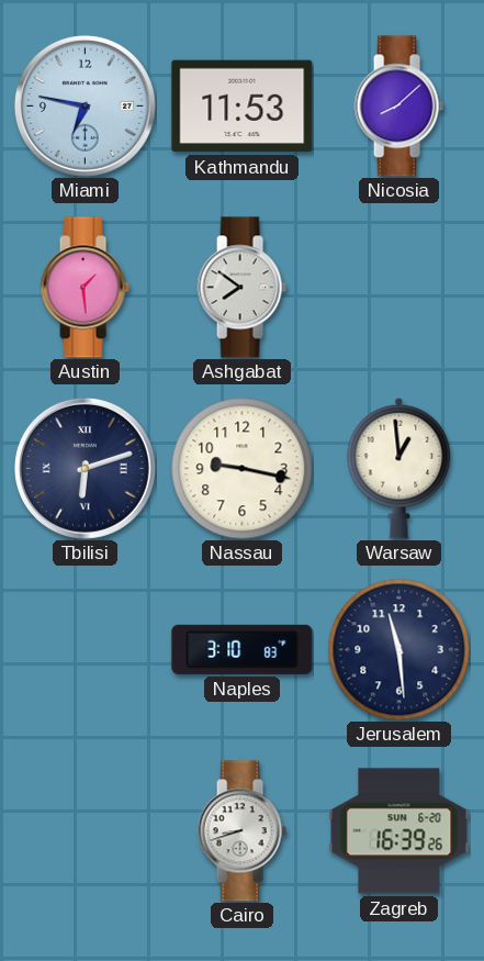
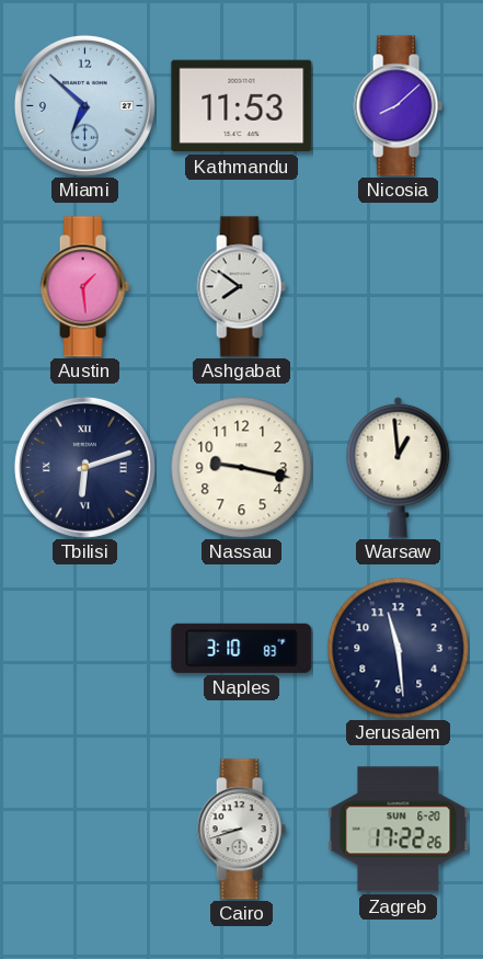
Miami: 6:47 -> 6:52
Zagreb: 16:39 -> 17:22
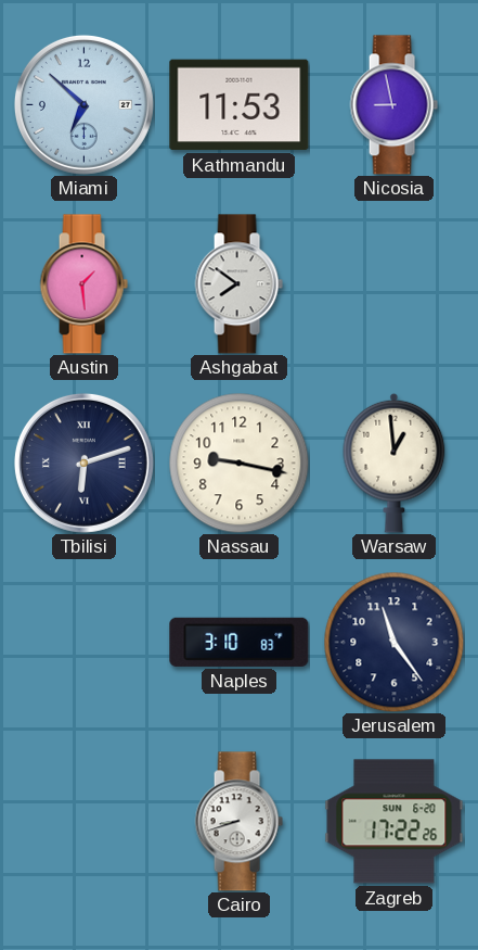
Nicosia: 8:08 -> 8:58
Jerusalem: 11:29 -> 11:24
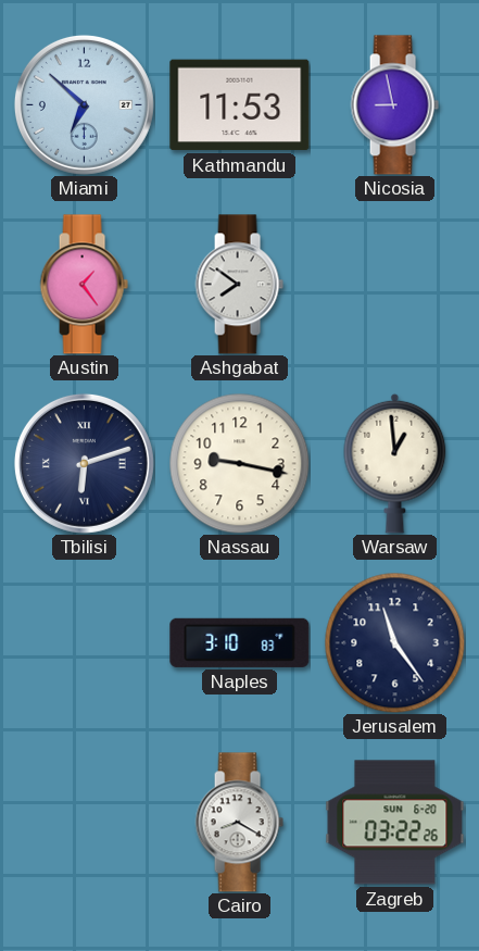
Austin: 1:29 -> 1:24
Cairo: 8:42 -> 8:20
Zagreb: 17:22 -> 03:22
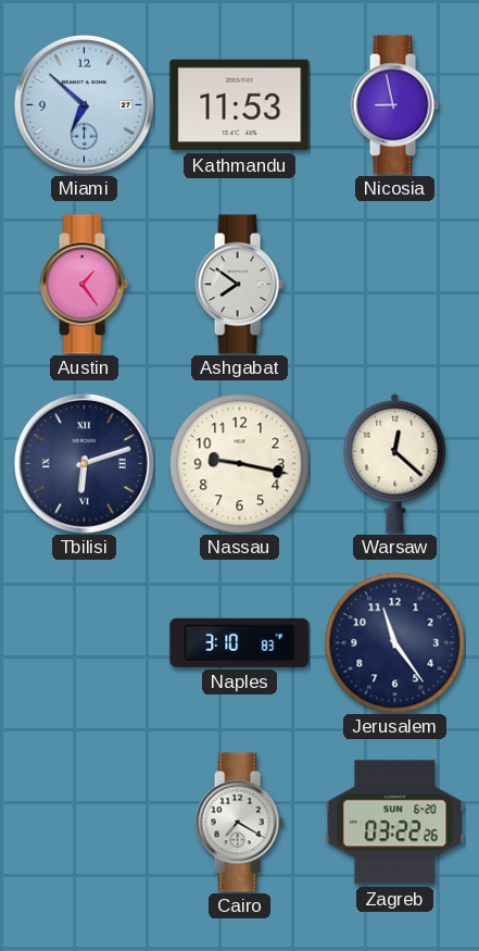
Warsaw: 12:59 -> 12:22
Cairo: 8:20 -> 7:20
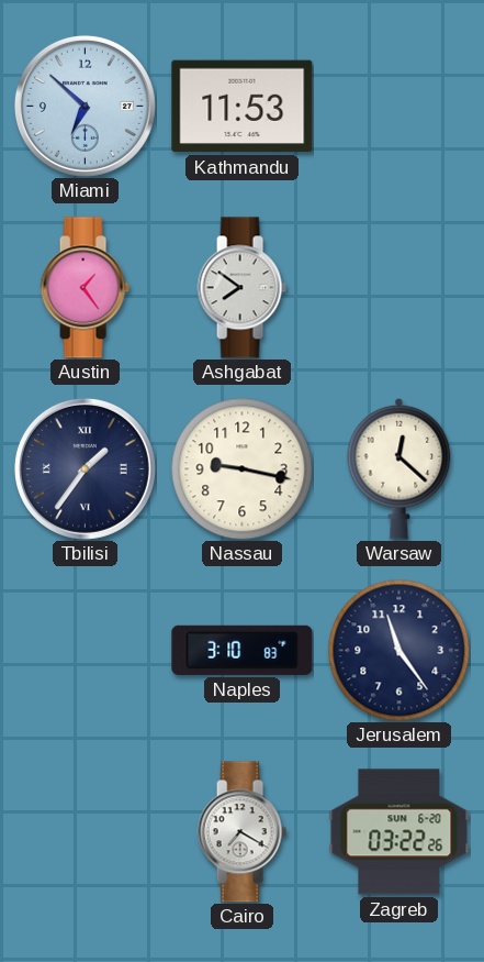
Nicosia: 8:58 -> none
Tbilisi: 6:12 -> 1:36
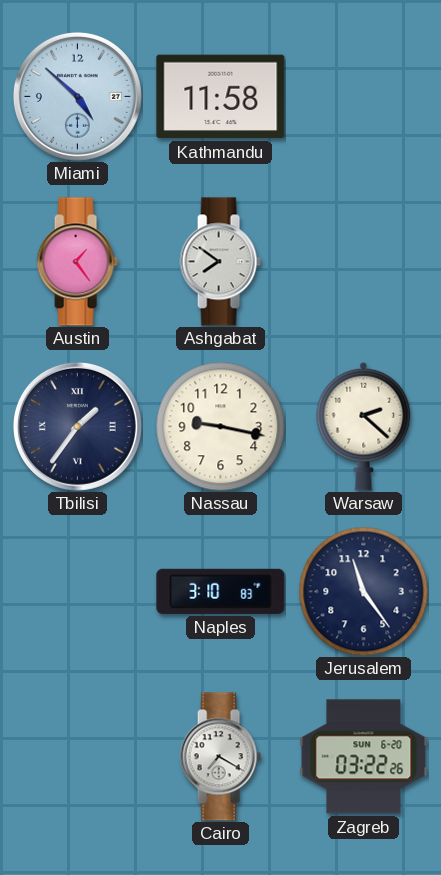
Miami: 6:52 -> 4:52
Kathmandu: 11:53 -> 11:58
Warsaw: 12:22 -> 2:22
